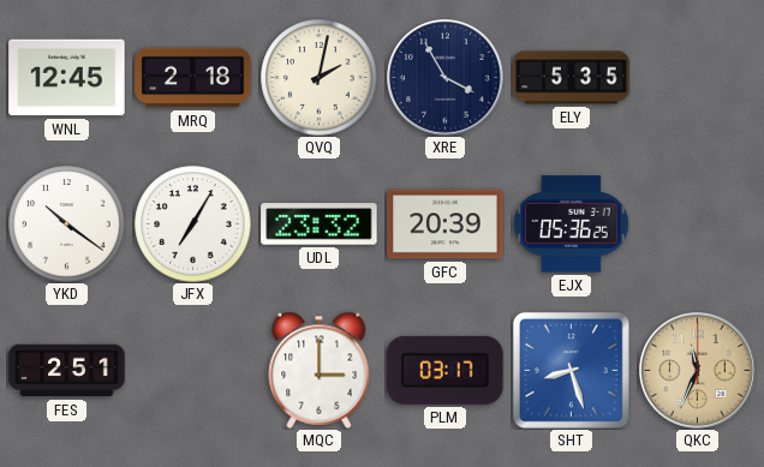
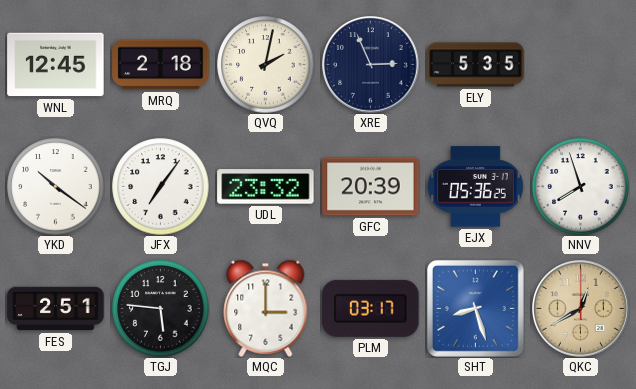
XRE: 3:55 -> 2:56
JFX: 7:05 -> 7:06
NNV: none -> 7:57
TGJ: none -> 5:46
QKC: 11:34 -> 12:40
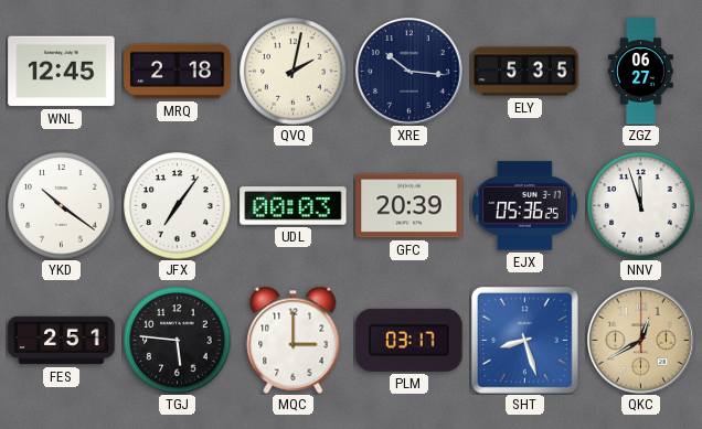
XRE: 2:56 -> 10:16
ZGZ: none -> 06:27
UDL: 23:32 -> 00:03
NNV: 7:57 -> 11:57
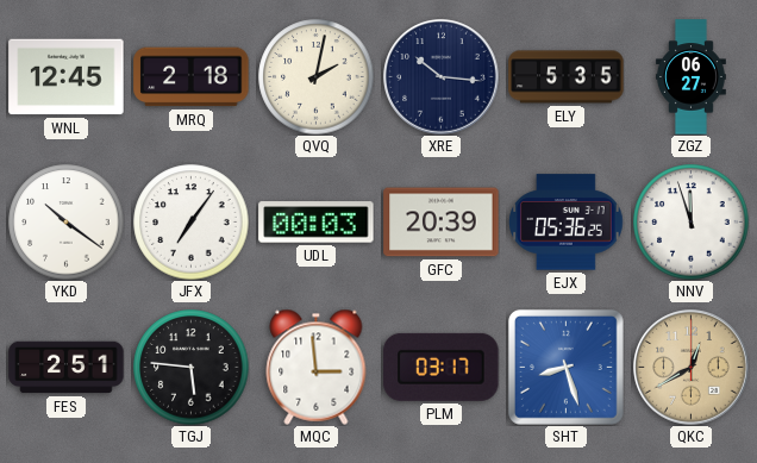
MQC: 3:00 -> 2:59
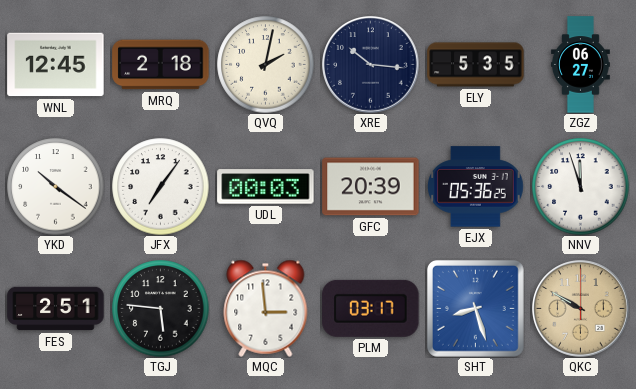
QKC: 12:40 -> 9:50
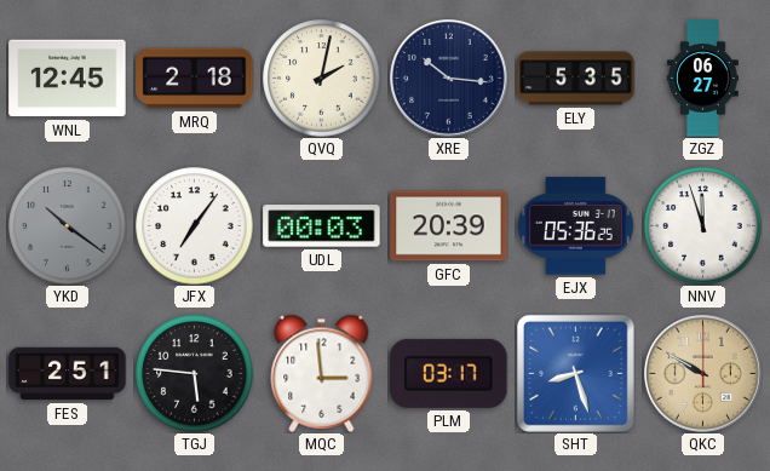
YKD dial: white -> grey
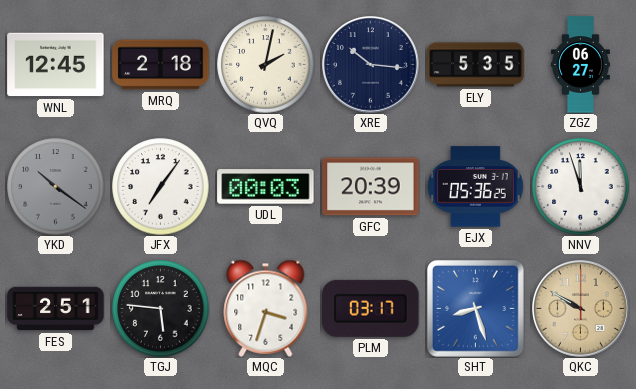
MQC: 2:59 -> 3:33
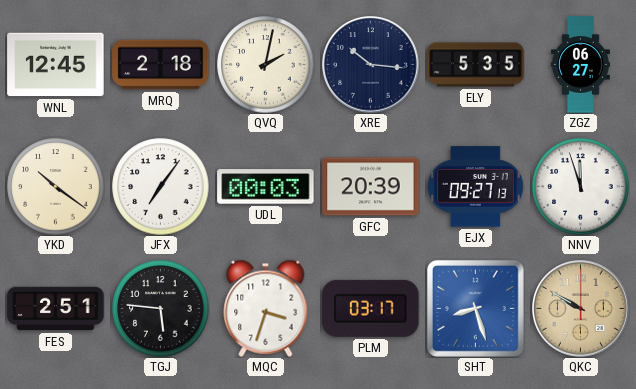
YKD dial: grey -> cream
EJX: 05:36 -> 09:27
